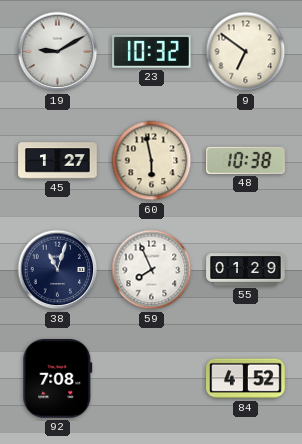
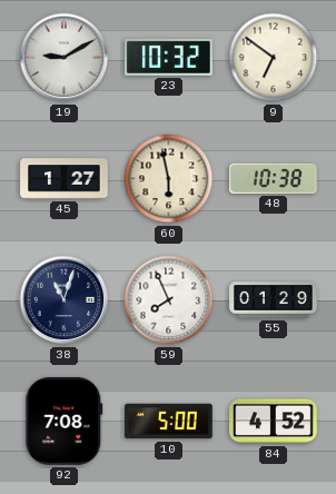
10: none -> 5:00
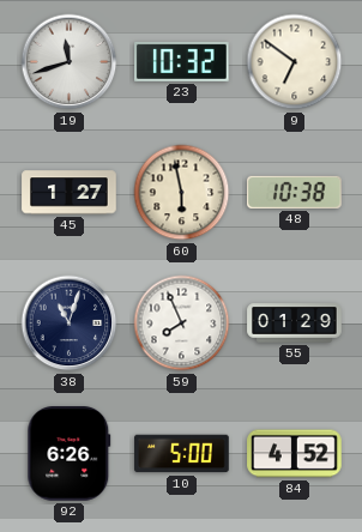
19: 9:10 -> 11:42
92: 7:08 -> 6:26
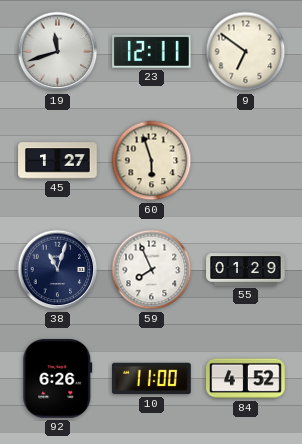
23: 10:32 -> 12:11
60: 5:58 -> 5:57
48: 10:38 -> none
10: 5:00 -> 11:00
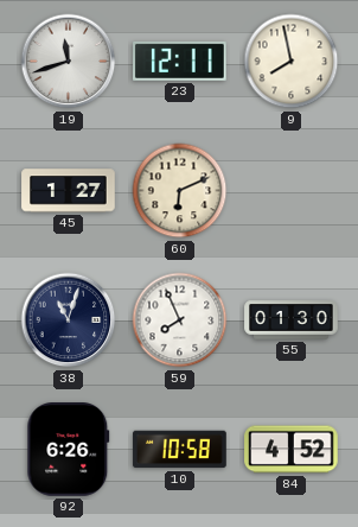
9: 6:51 -> 7:58
60: 5:57 -> 6:11
55: 01:29 -> 01:30
10: 11:00 -> 10:58
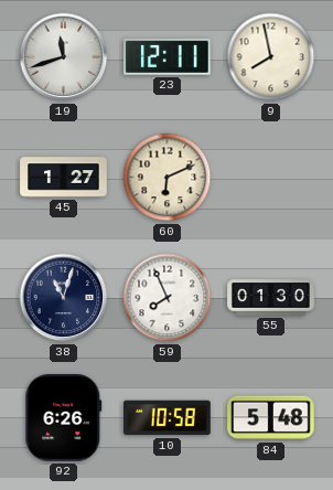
84: 4:52 -> 5:48
